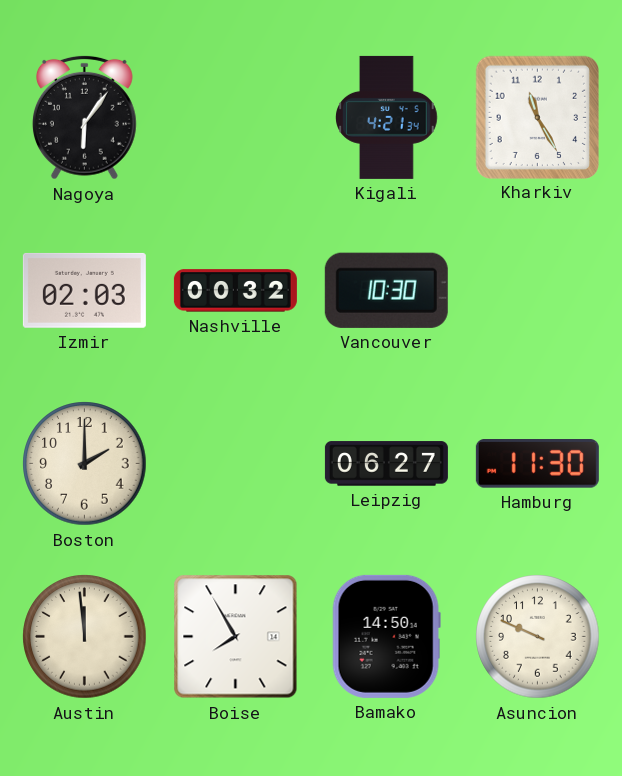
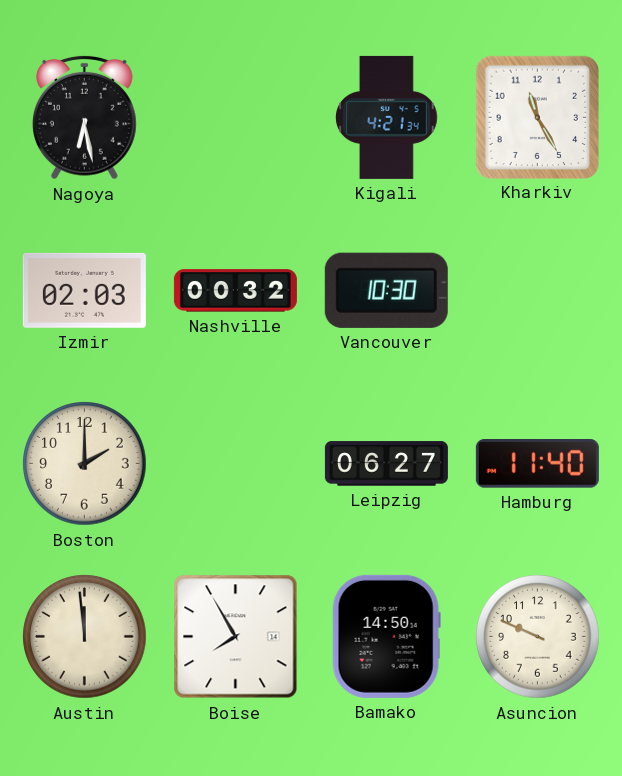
Nagoya: 6:06 -> 6:28
Hamburg: 11:30 -> 11:40
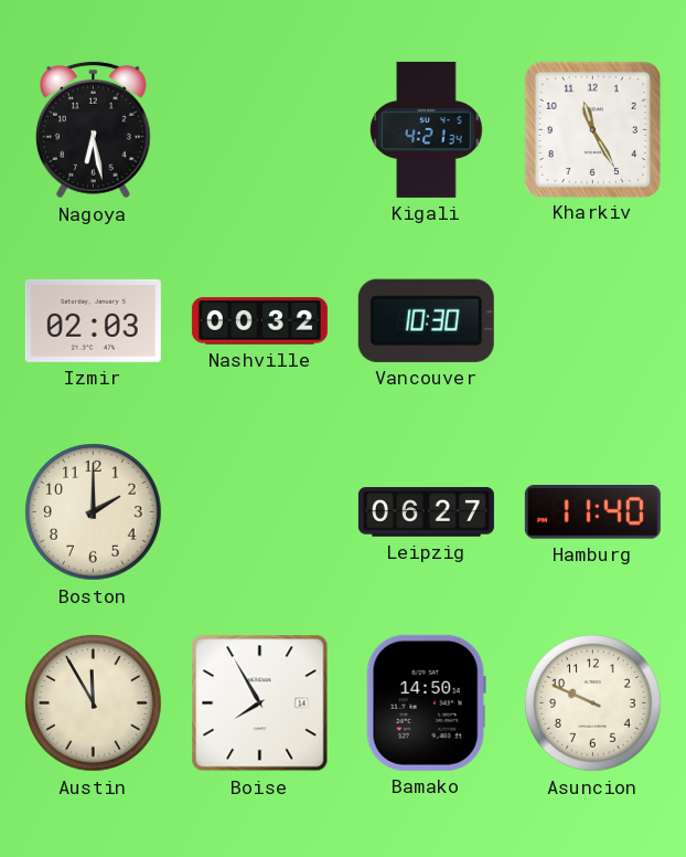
Austin: 11:59 -> 11:55
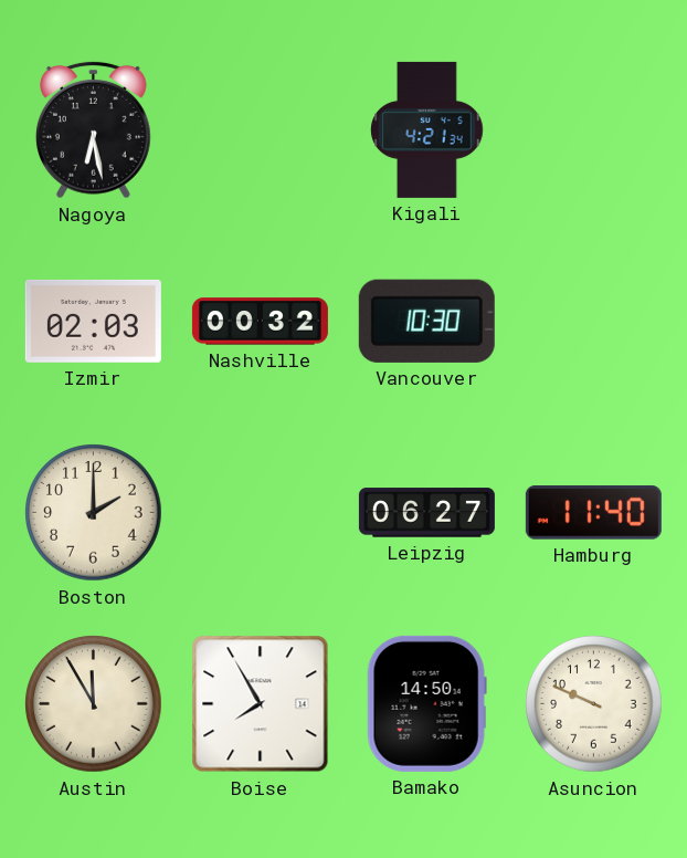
Kharkiv: 11:25 -> none
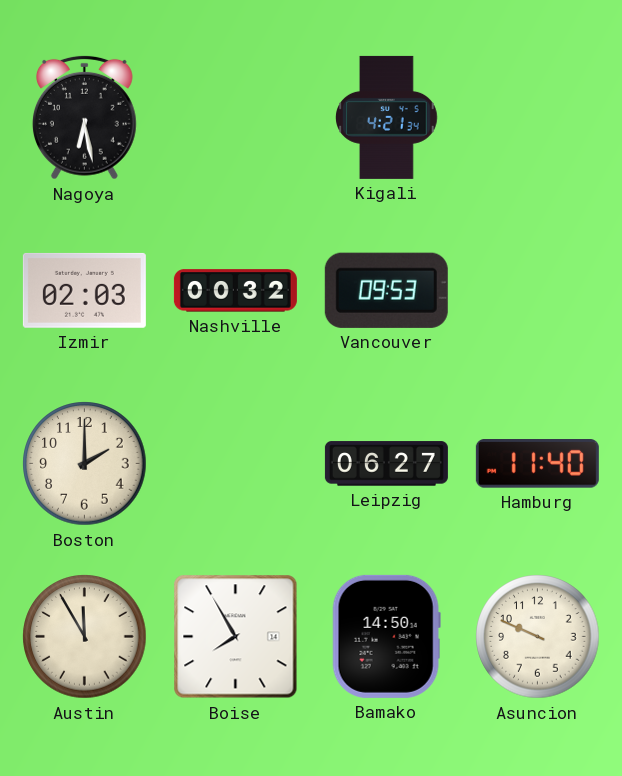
Vancouver: 10:30 -> 09:53
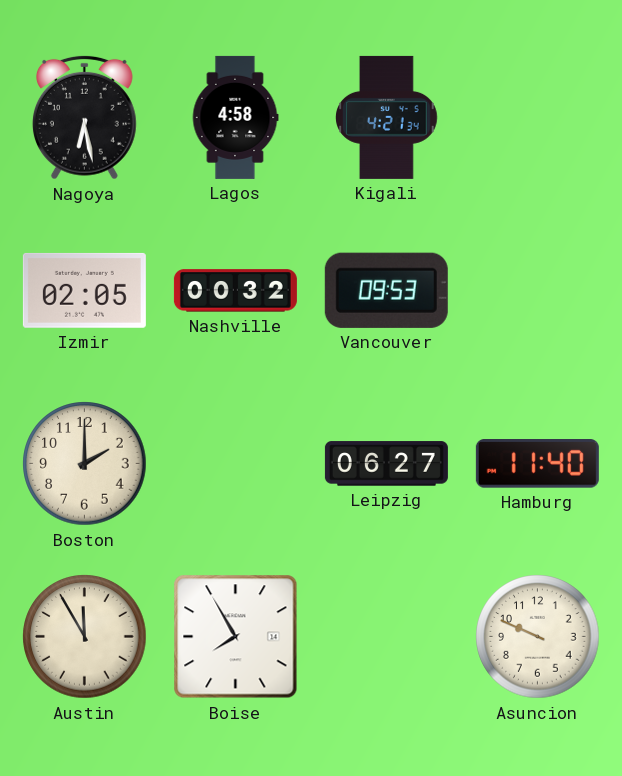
Lagos: none -> 4:58
Izmir: 02:03 -> 02:05
Bamako: 14:50 -> none
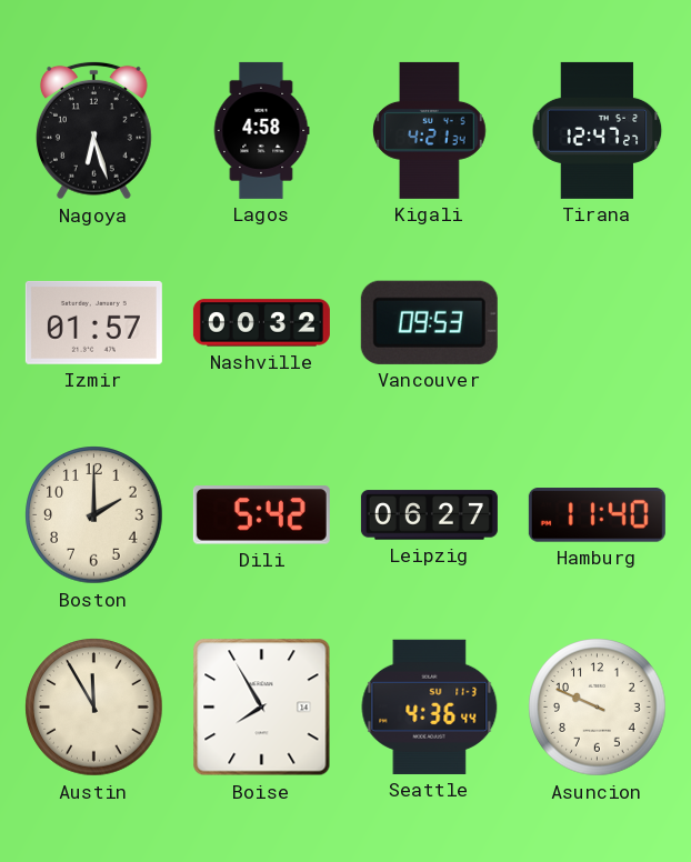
Nagoya: 6:28 -> 6:27
Tirana: none -> 12:47
Izmir: 02:05 -> 01:57
Dili: none -> 5:42
Seattle: none -> 4:36
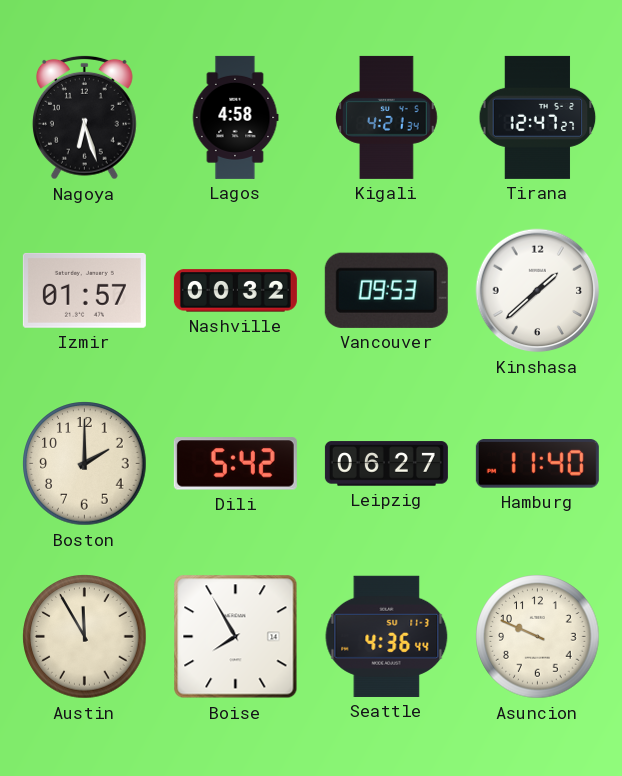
Kinshasa: none -> 1:38
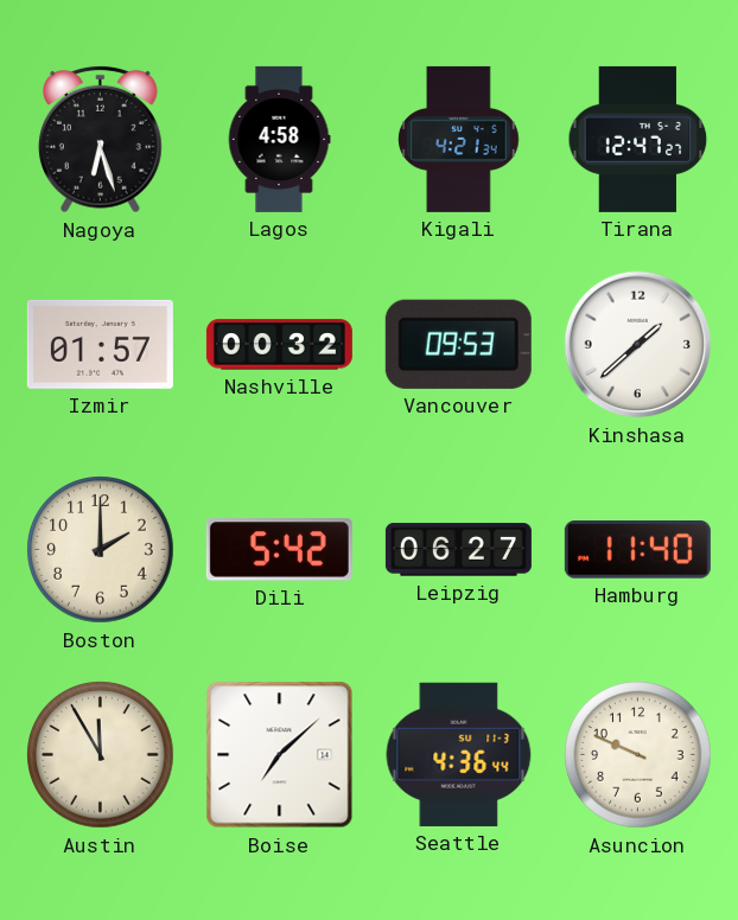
Boise: 7:55 -> 7:08
